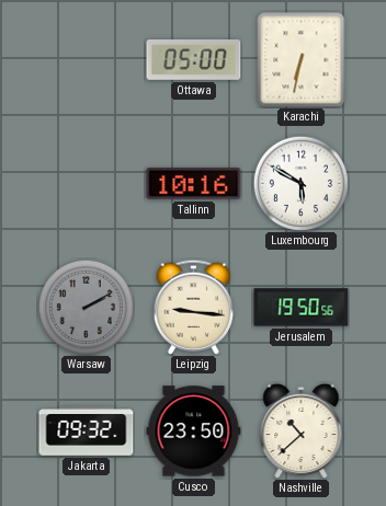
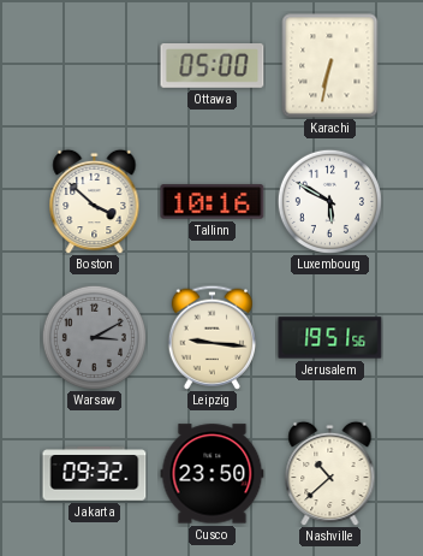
Boston: none -> 3:52
Warsaw: 2:10 -> 3:10
Jerusalem: 19:50 -> 19:51
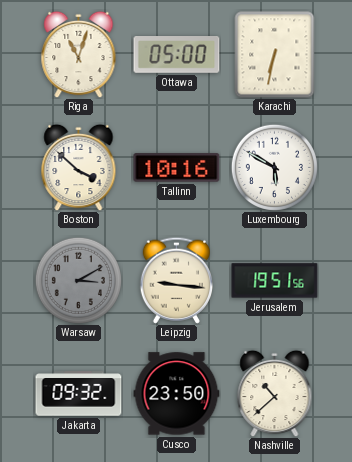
Riga: none -> 11:03
